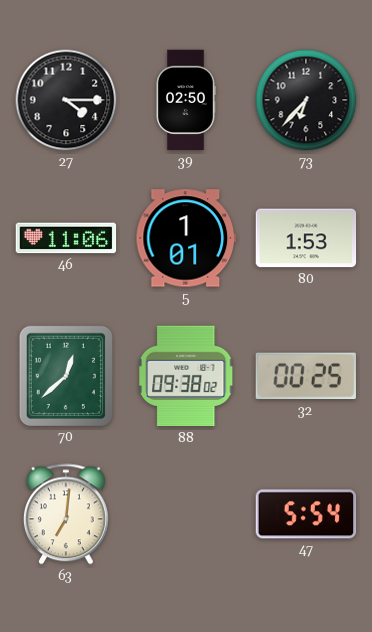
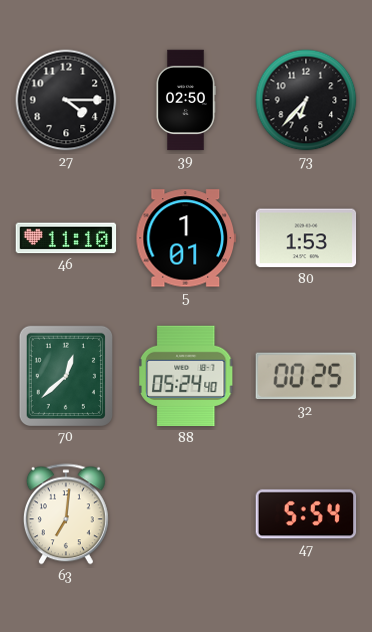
46: 11:06 -> 11:10
88: 09:38 -> 05:24
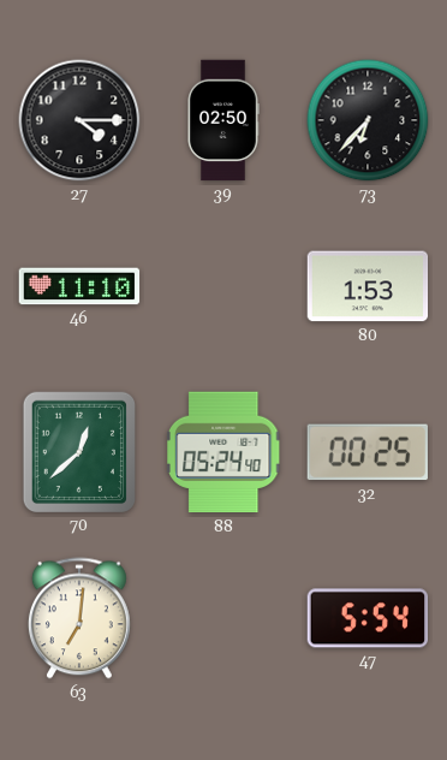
5: 1:01 -> none
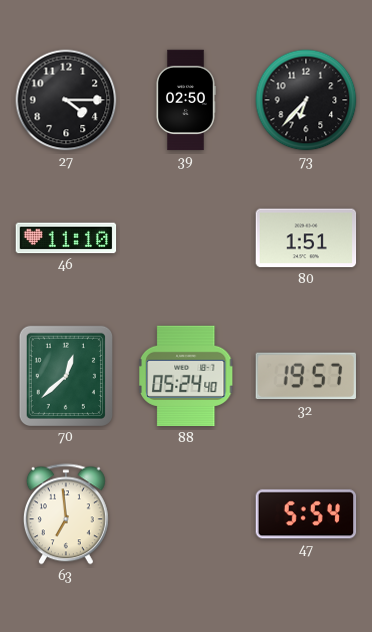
80: 1:53 -> 1:51
32: 00:25 -> 19:57
63: 7:01 -> 6:59
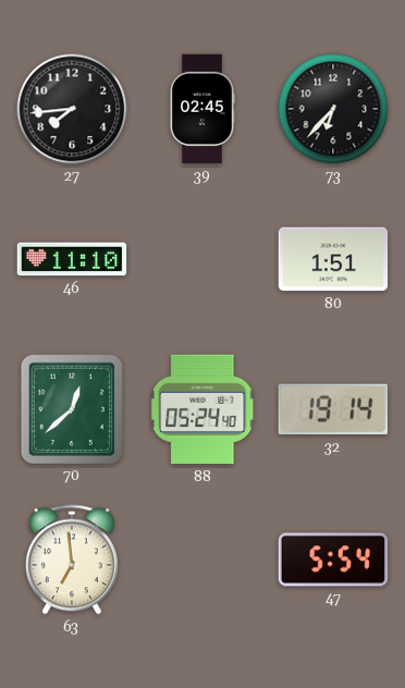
27: 4:15 -> 7:44
39: 02:50 -> 02:45
32: 19:57 -> 19:14
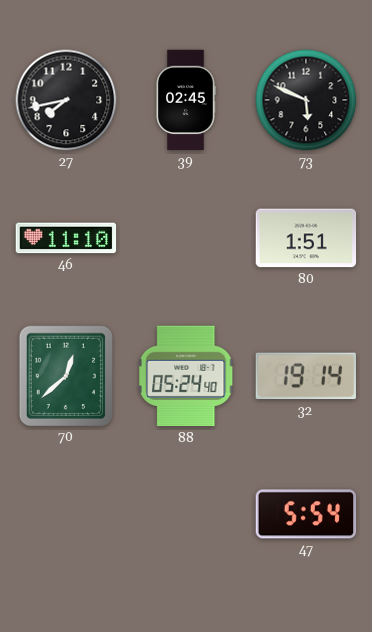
27: 7:44 -> 7:43
73: 6:37 -> 5:49
63: 6:59 -> none
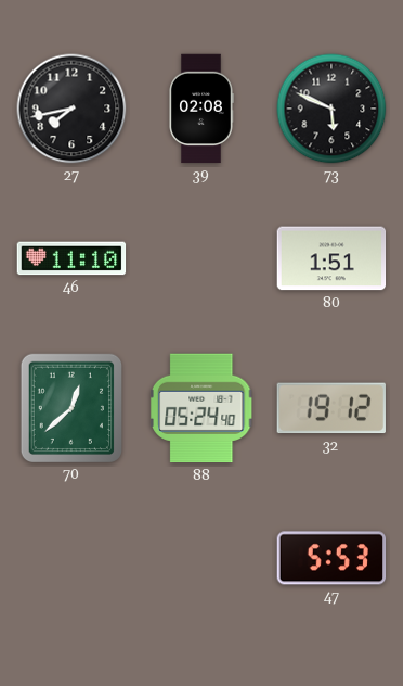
39: 02:45 -> 02:08
32: 19:14 -> 19:12
47: 5:54 -> 5:53
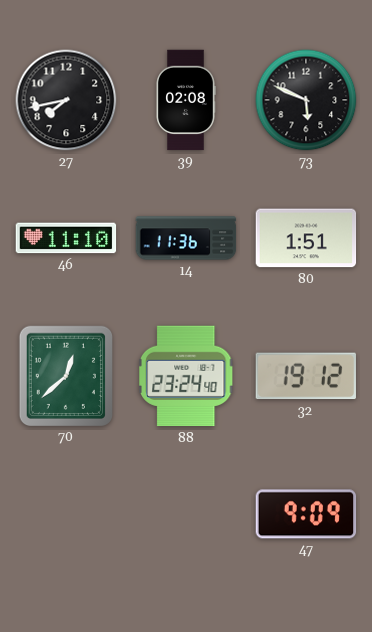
14: none -> 11:36
88: 05:24 -> 23:24
47: 5:53 -> 9:09
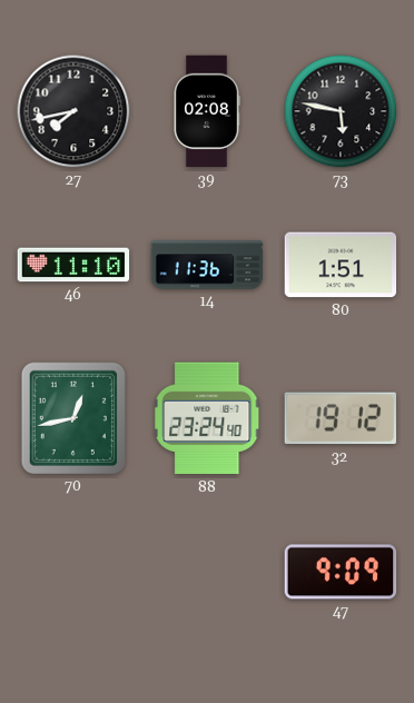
73: 5:49 -> 5:47
70: 12:38 -> 12:43
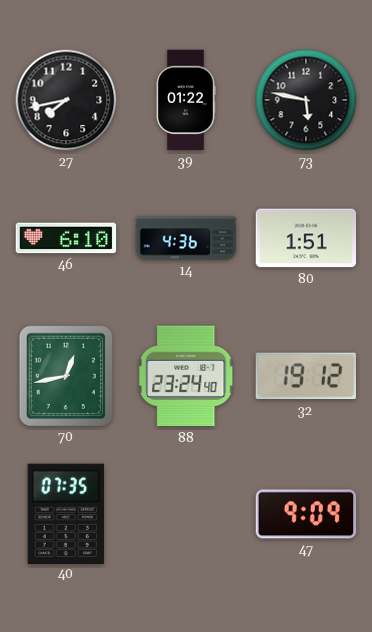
39: 02:08 -> 01:22
46: 11:10 -> 6:10
14: 11:36 -> 4:36
40: none -> 07:35
